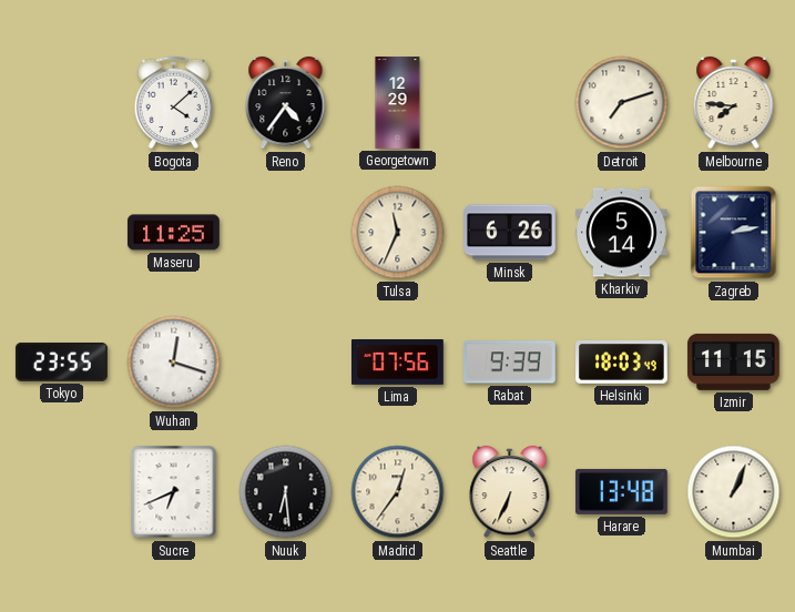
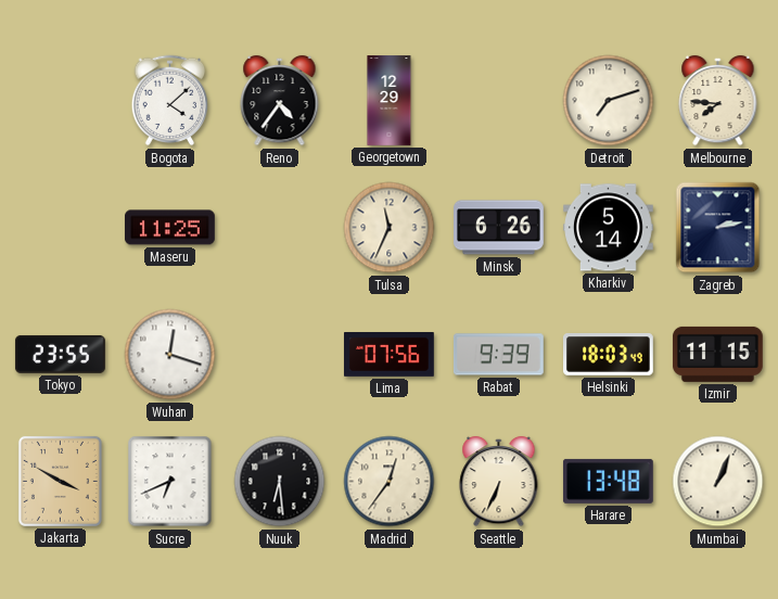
Jakarta: none -> 3:50
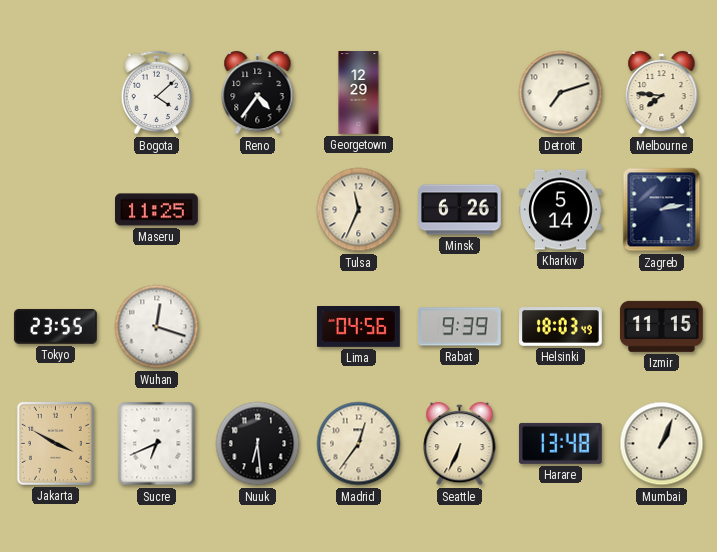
Lima: 07:56 -> 04:56
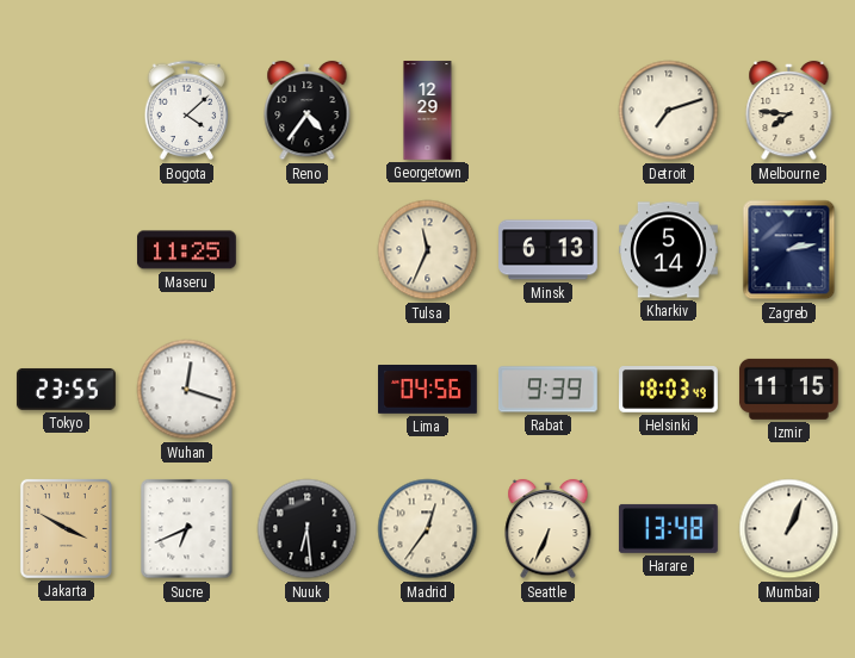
Minsk: 6:26 -> 6:13
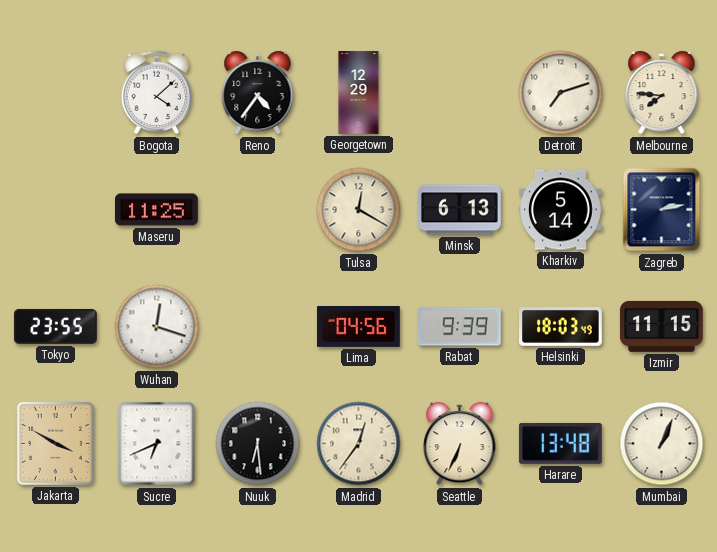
Tulsa: 11:34 -> 12:20
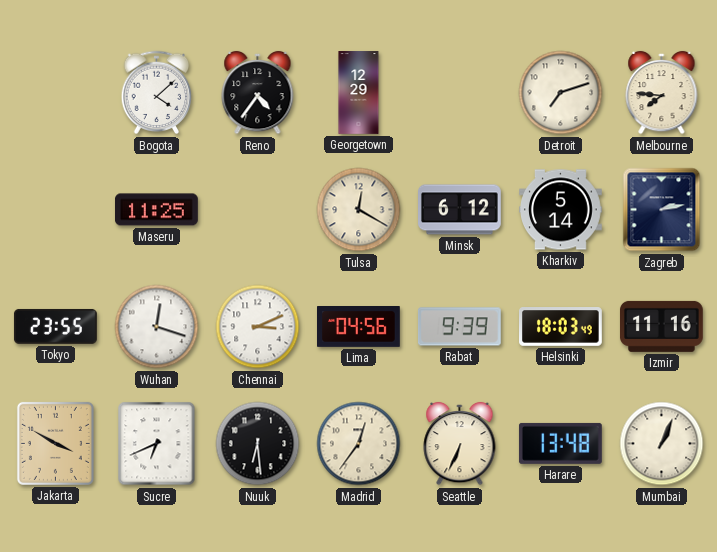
Minsk: 6:13 -> 6:12
Chennai: none -> 3:11
Izmir: 11:15 -> 11:16
